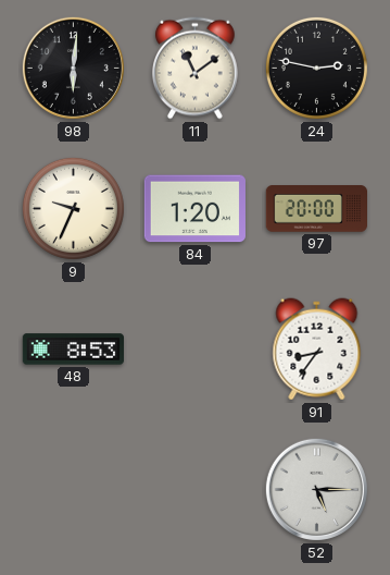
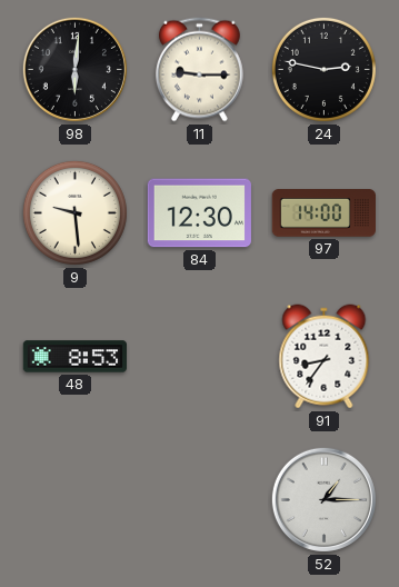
11: 11:09 -> 9:15
9: 9:34 -> 9:29
84: 1:20 -> 12:30
97: 20:00 -> 14:00
52: 5:15 -> 1:15
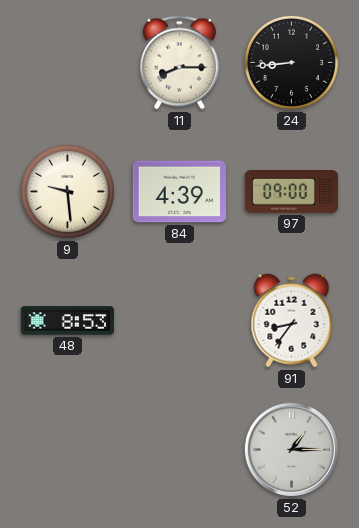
98: 6:01 -> none
11: 9:15 -> 8:15
24: 2:47 -> 8:44
84: 12:30 -> 4:39
97: 14:00 -> 09:00
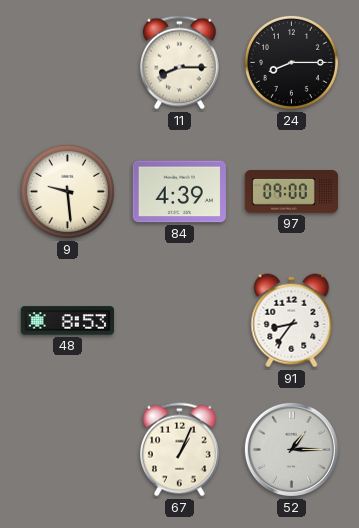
24: 8:44 -> 8:15
67: none -> 1:04
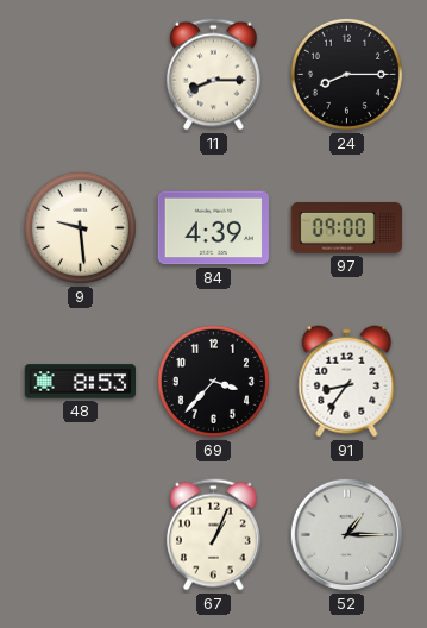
69: none -> 3:37
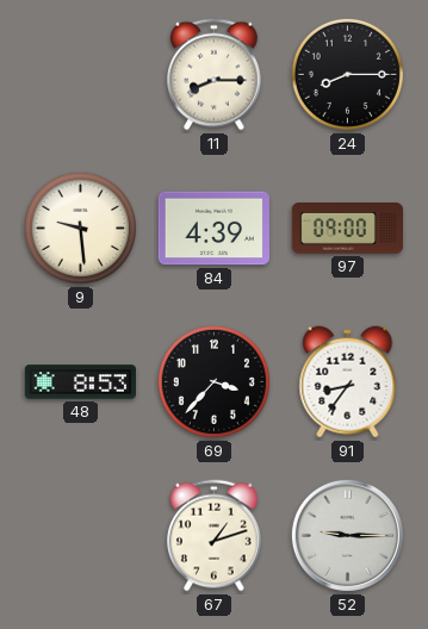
67: 1:04 -> 1:12
52: 1:15 -> 9:15
